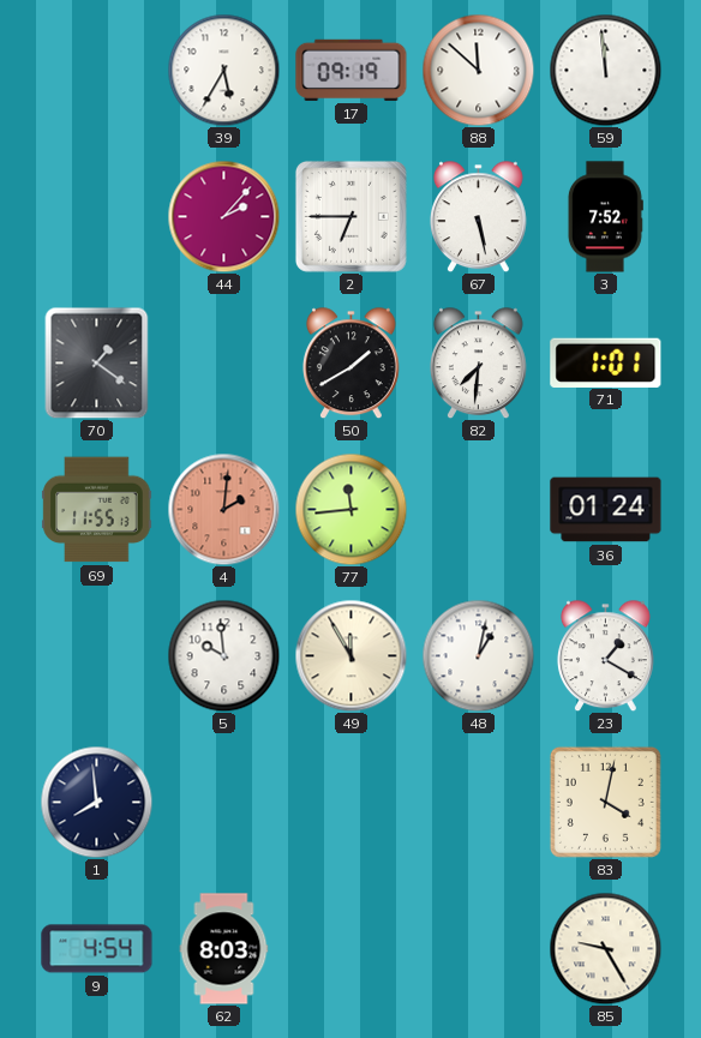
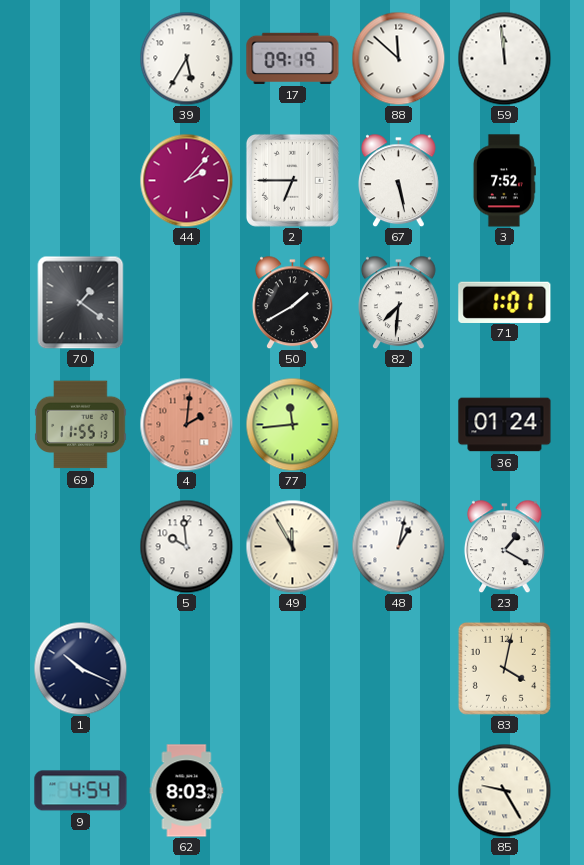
1: 7:59 -> 10:19
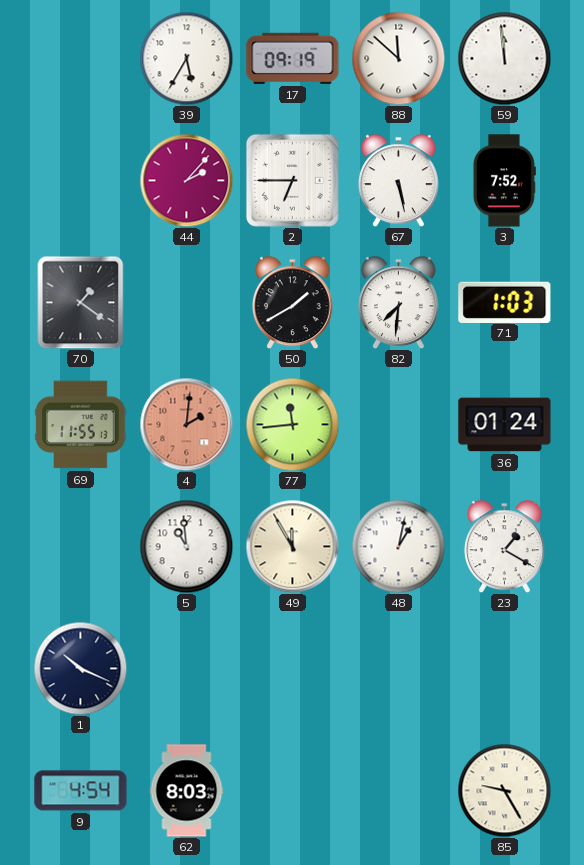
71: 1:01 -> 1:03
5: 9:59 -> 10:59
83: 4:02 -> none
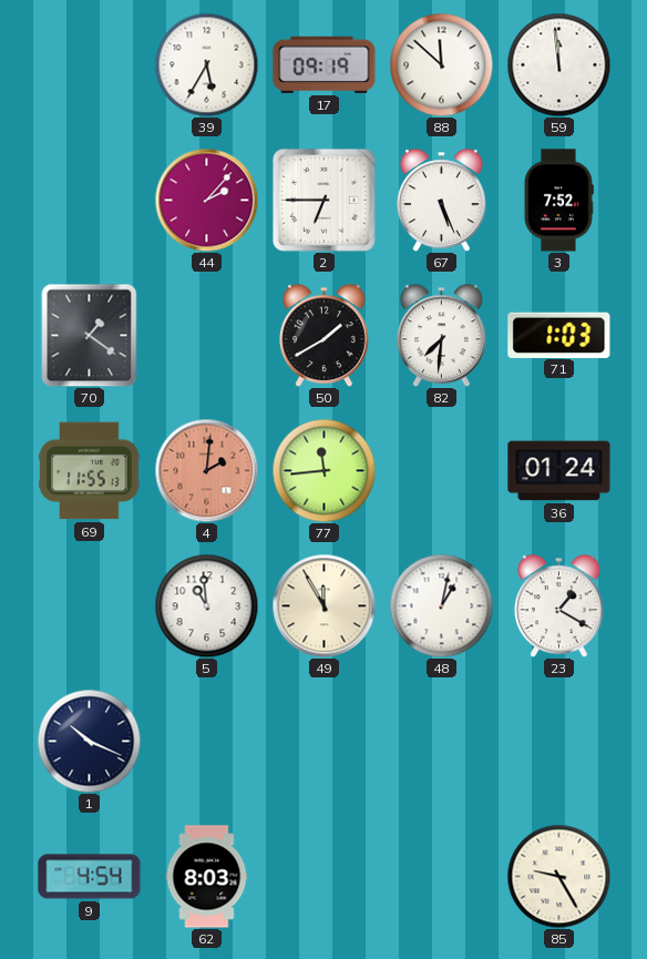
67: 5:28 -> 5:26
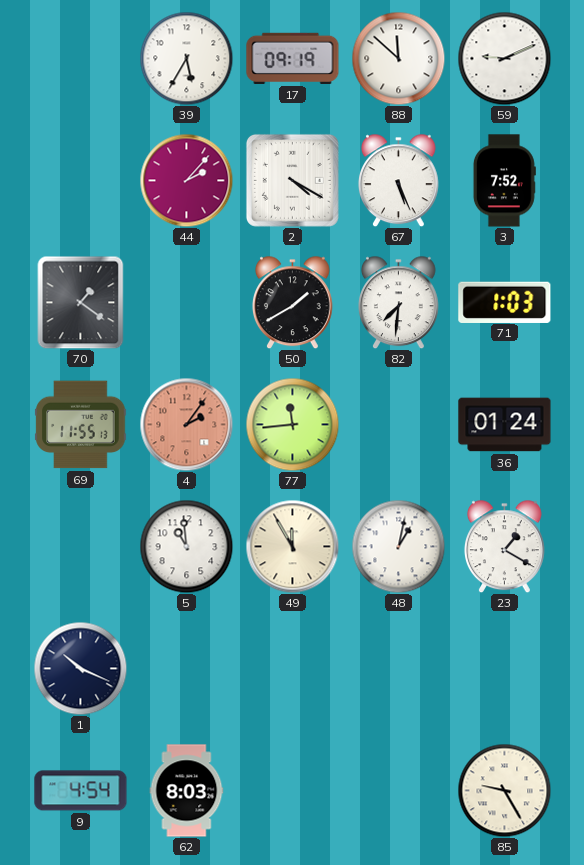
59: 11:59 -> 9:11
2: 6:45 -> 4:20
4: 2:01 -> 2:06
